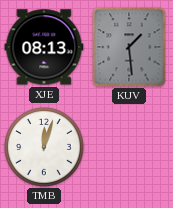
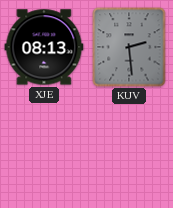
KUV: 1:29 -> 2:29
TMB: 12:03 -> none
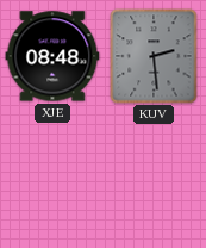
XJE: 08:13 -> 08:48
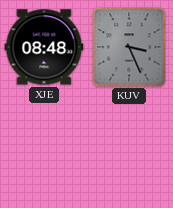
KUV: 2:29 -> 3:26
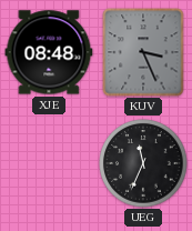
UEG: none -> 11:34
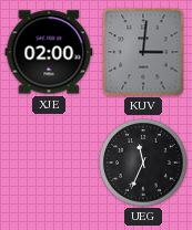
XJE: 08:48 -> 02:00
KUV: 3:26 -> 3:01
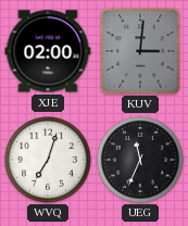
WVQ: none -> 7:03
